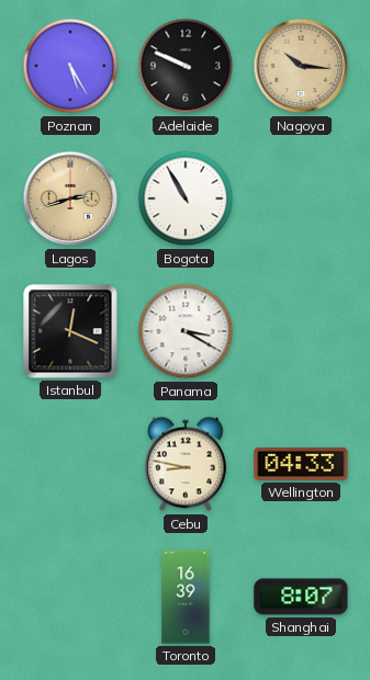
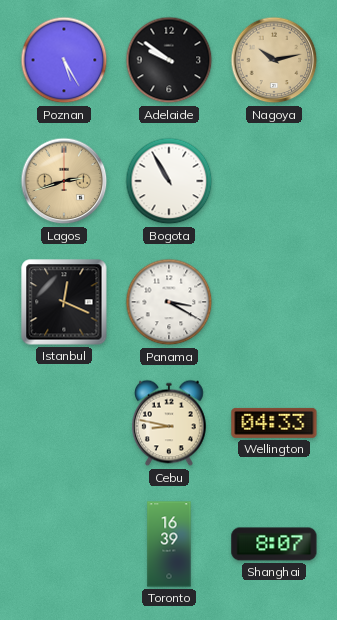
Adelaide: 9:49 -> 9:51
Nagoya: 10:16 -> 10:13
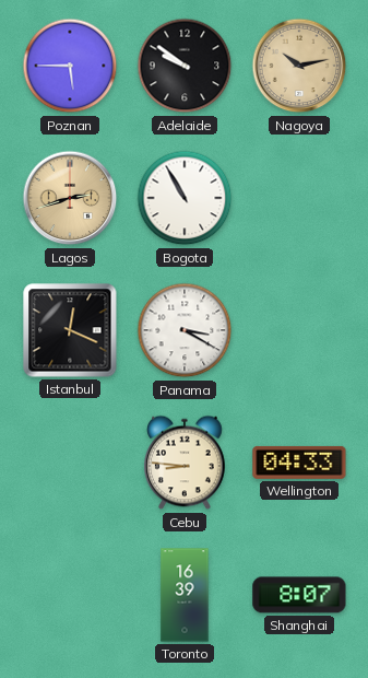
Poznan: 5:25 -> 5:45
Cebu: 8:47 -> 8:46
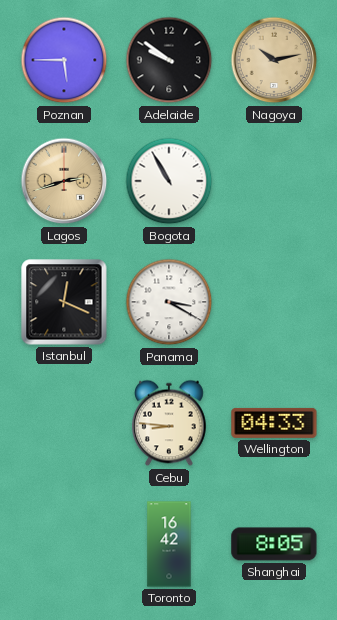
Toronto: 16:39 -> 16:42
Shanghai: 8:07 -> 8:05
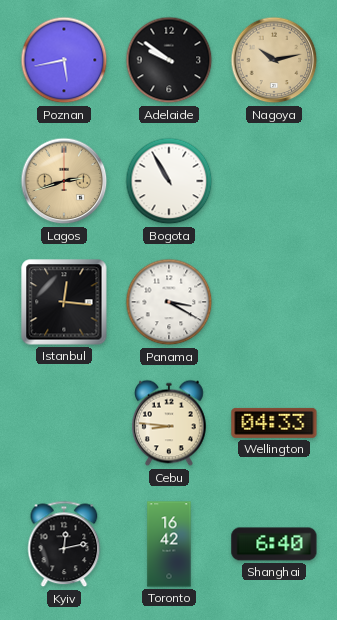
Poznan: 5:45 -> 5:43
Istanbul: 12:19 -> 12:16
Kyiv: none -> 12:13
Shanghai: 8:05 -> 6:40
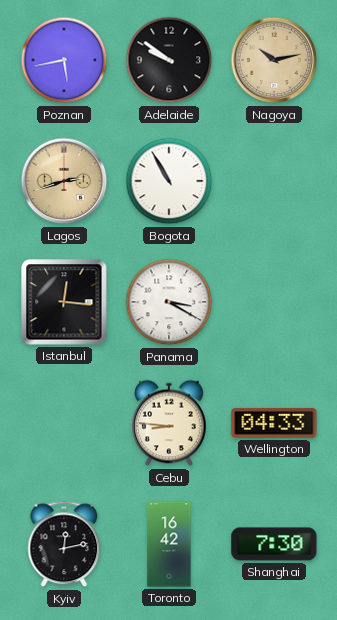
Shanghai: 6:40 -> 7:30
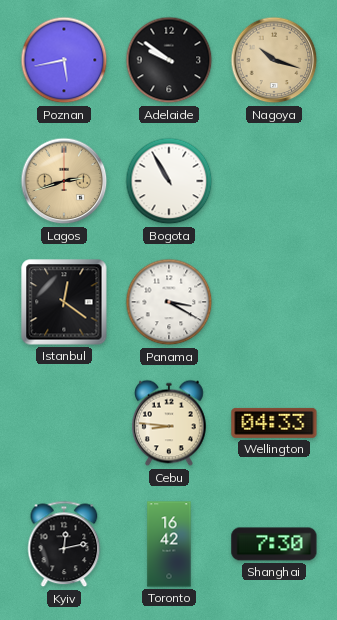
Nagoya: 10:13 -> 10:18
Istanbul: 12:16 -> 12:21
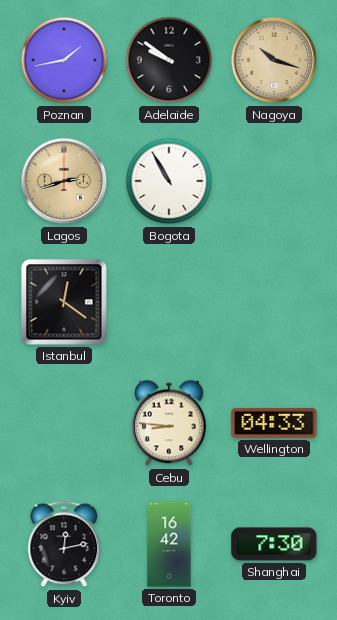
Poznan: 5:43 -> 1:43
Panama: 3:20 -> none
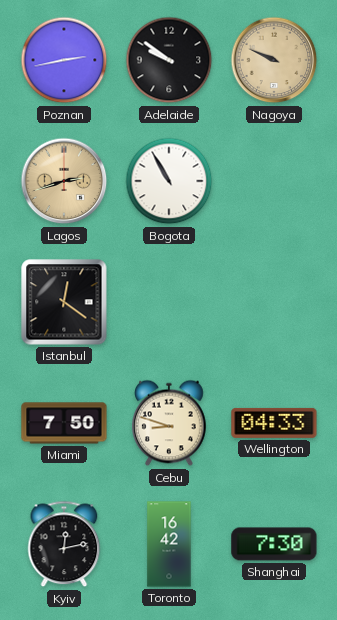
Poznan: 1:43 -> 2:43
Nagoya: 10:18 -> 9:49
Miami: none -> 7:50
Cebu: 8:46 -> 8:48
